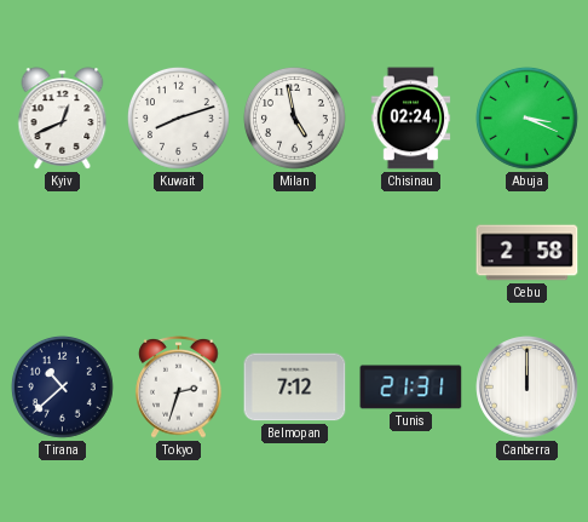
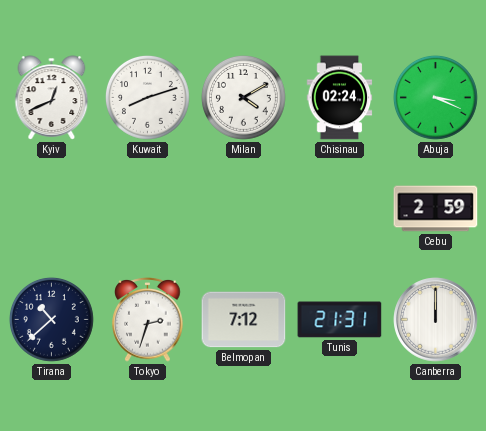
Milan: 4:58 -> 4:10
Cebu: 2:58 -> 2:59
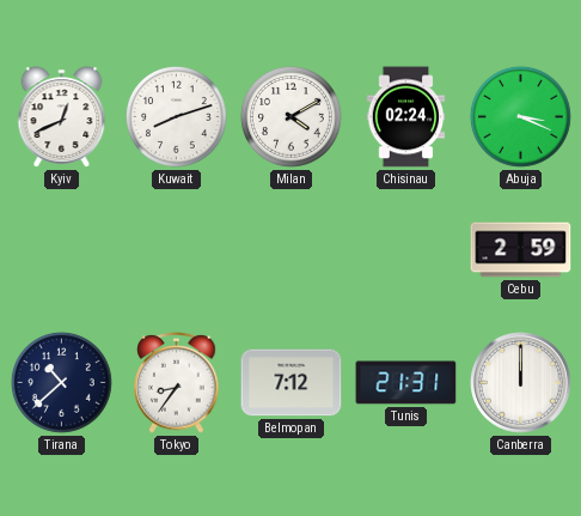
Tokyo: 2:33 -> 8:36
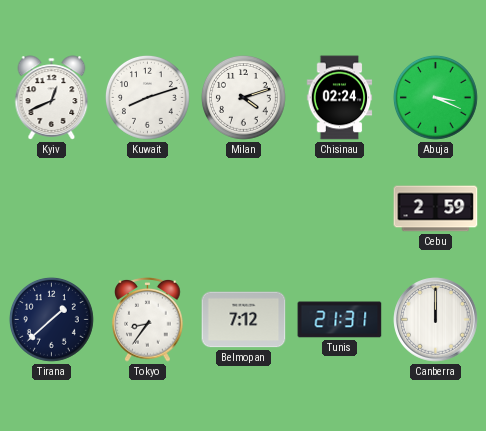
Milan: 4:10 -> 4:12
Tirana: 10:38 -> 1:38
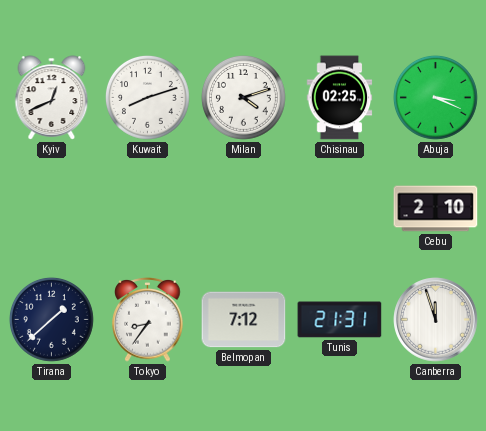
Chisinau: 02:24 -> 02:25
Cebu: 2:59 -> 2:10
Canberra: 12:00 -> 11:57
